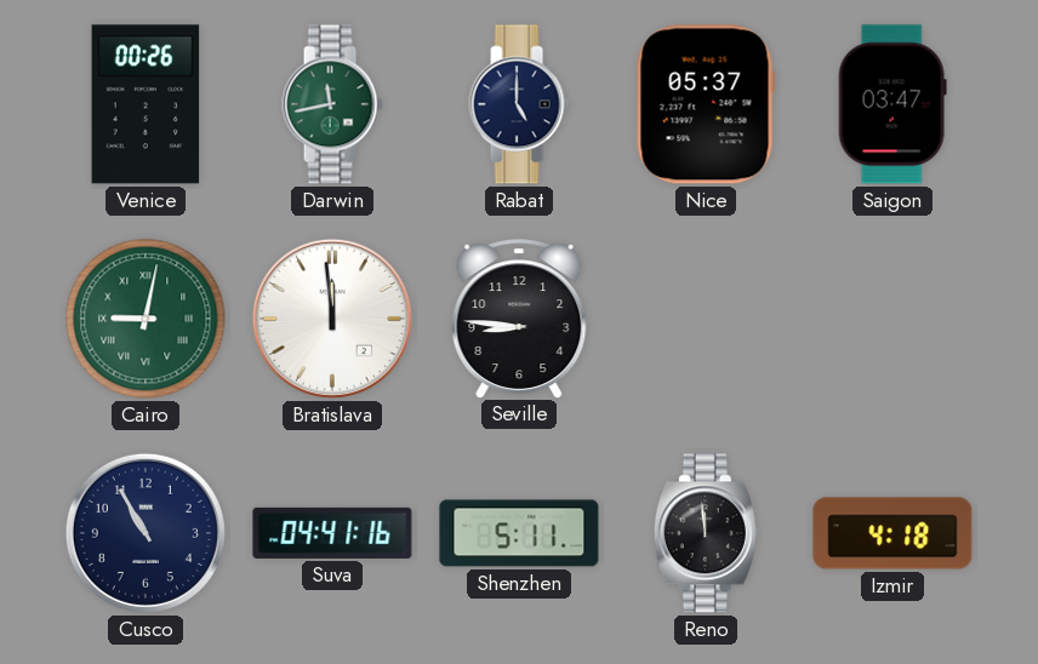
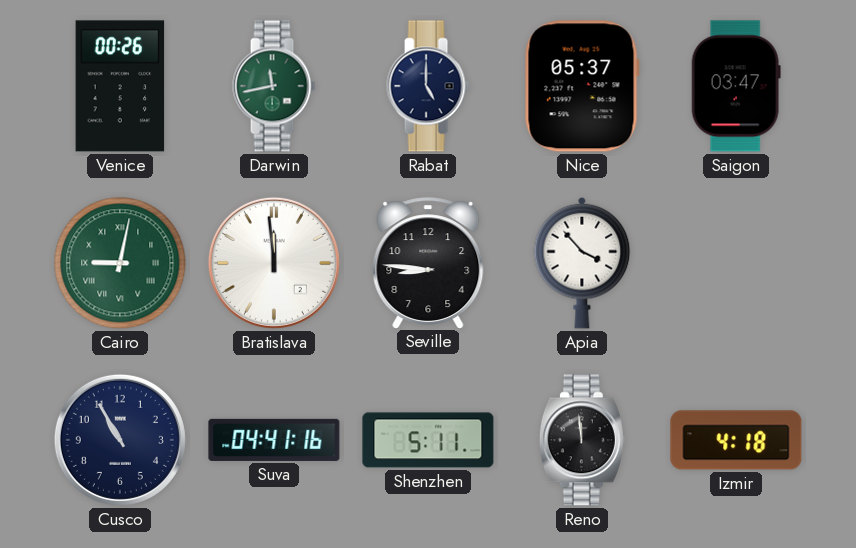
Apia: none -> 3:53
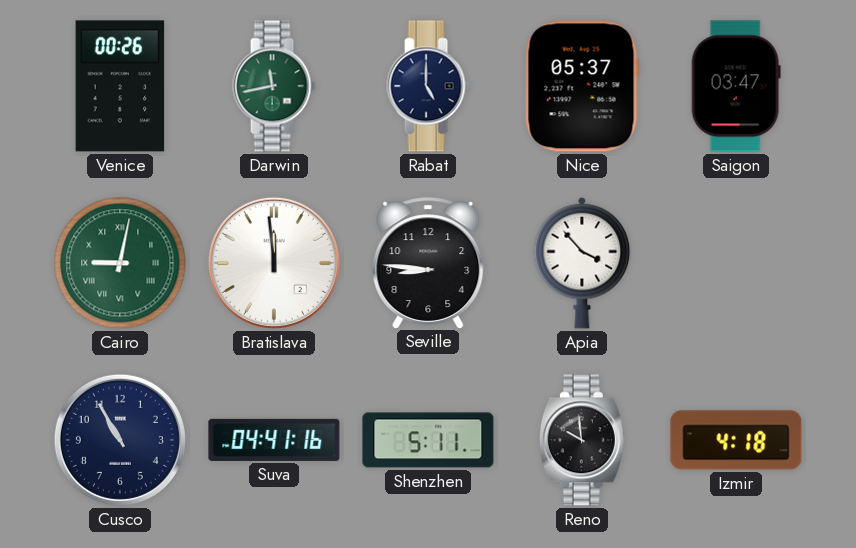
Reno: 11:59 -> 9:59
